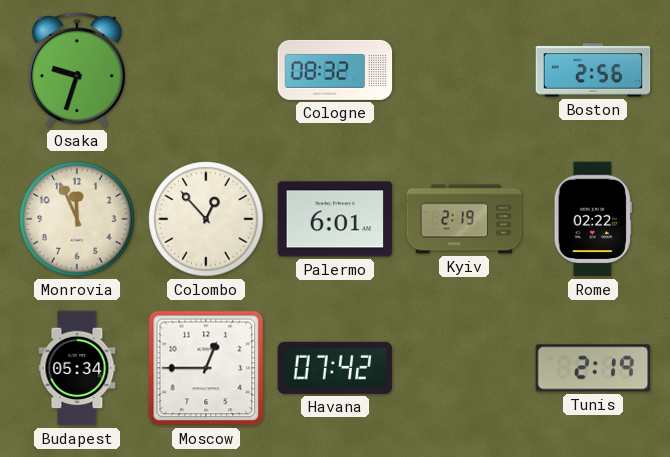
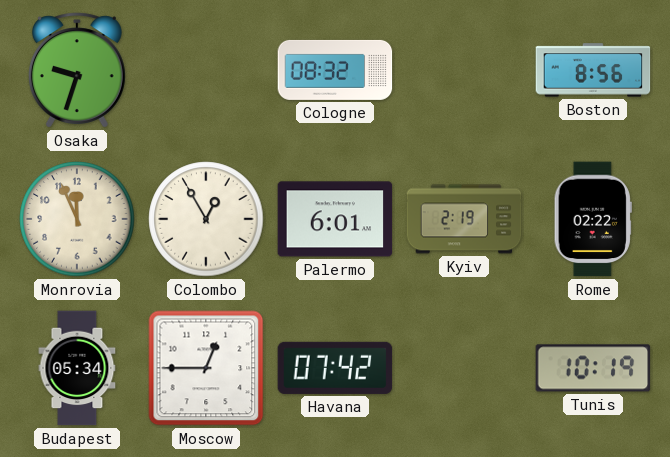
Boston: 2:56 -> 8:56
Colombo: 12:53 -> 12:55
Tunis: 2:19 -> 10:19
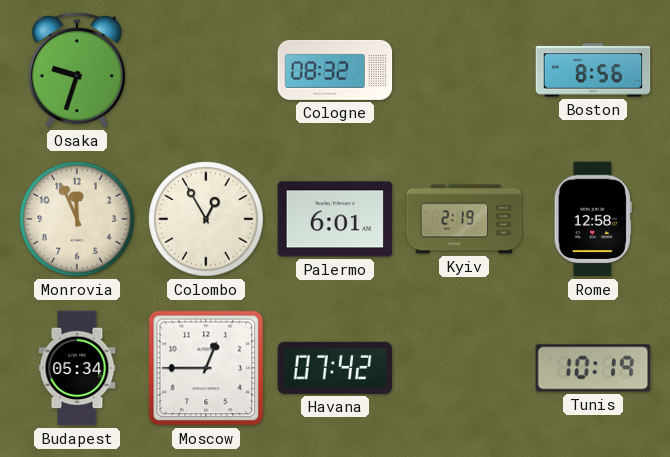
Rome: 02:22 -> 12:58
